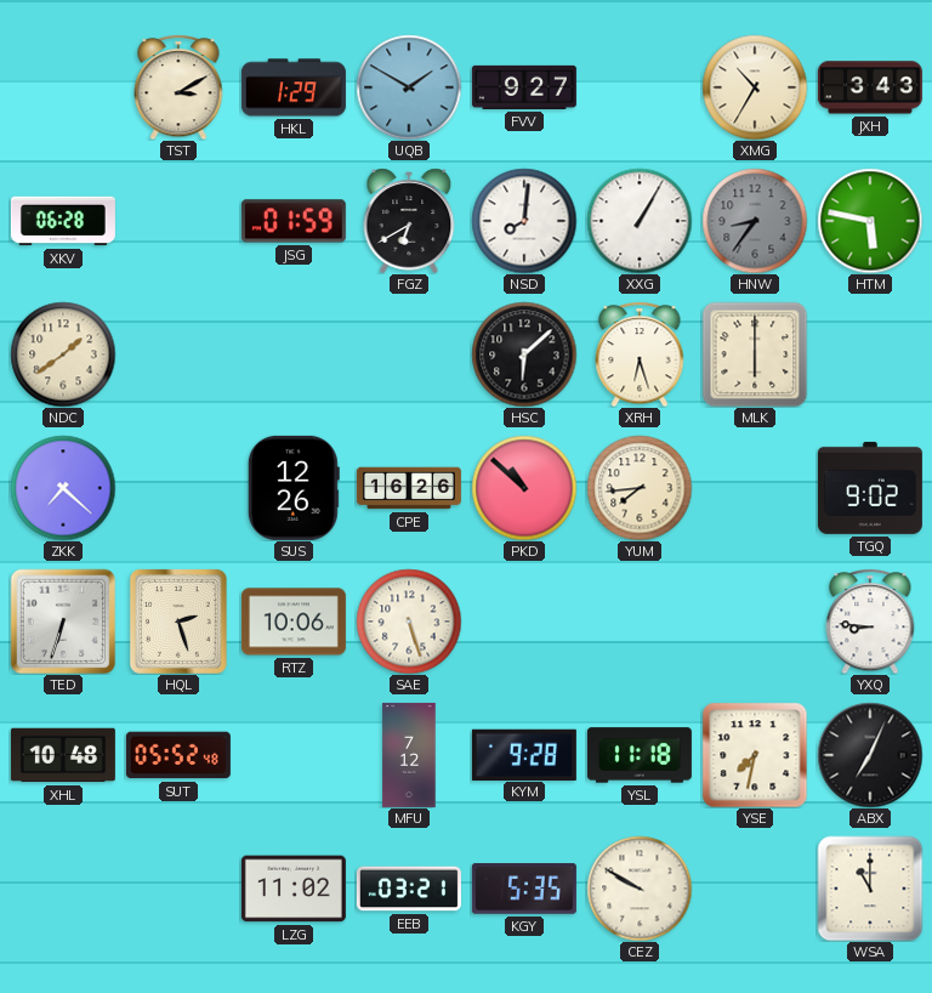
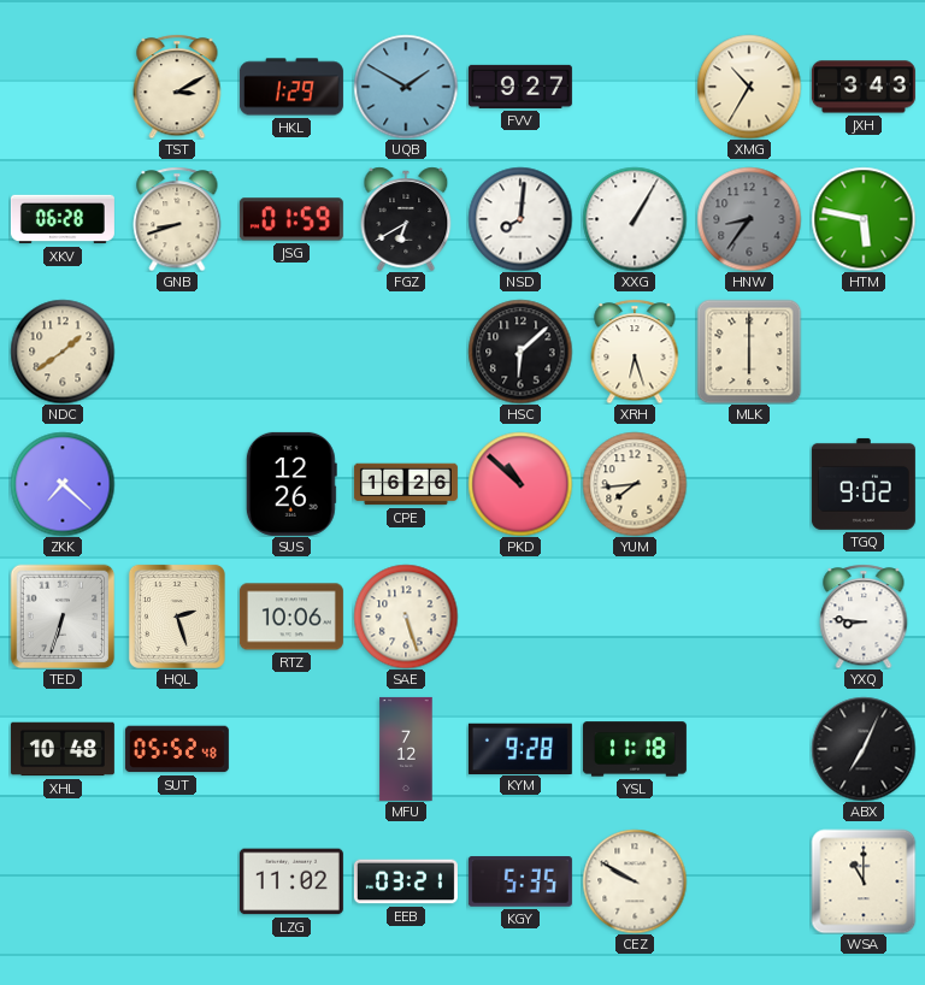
GNB: none -> 8:42
YSE: 7:32 -> none
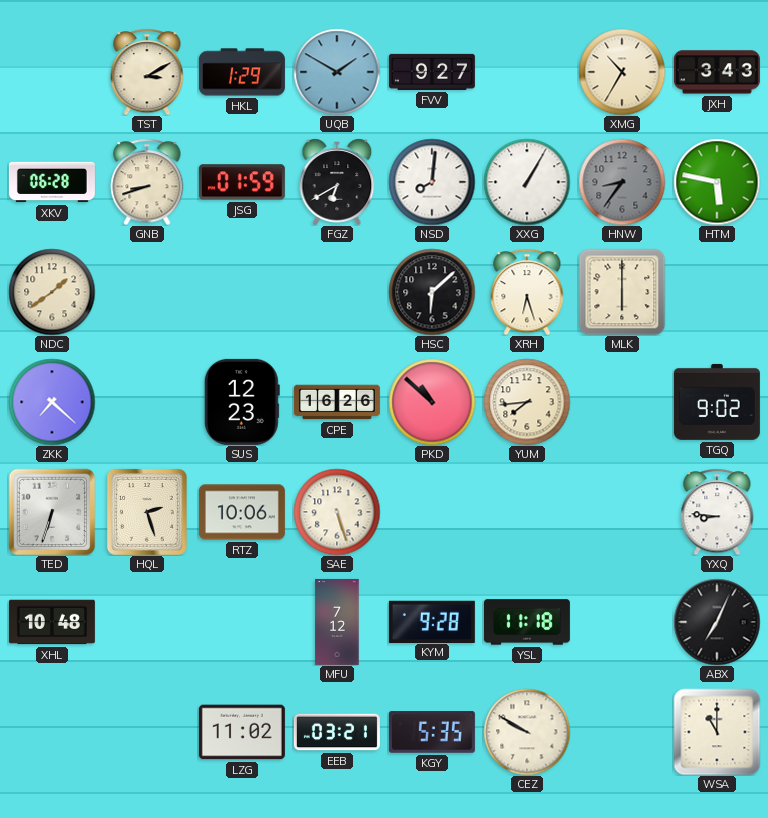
SUS: 12:26 -> 12:23
SUT: 05:52 -> none
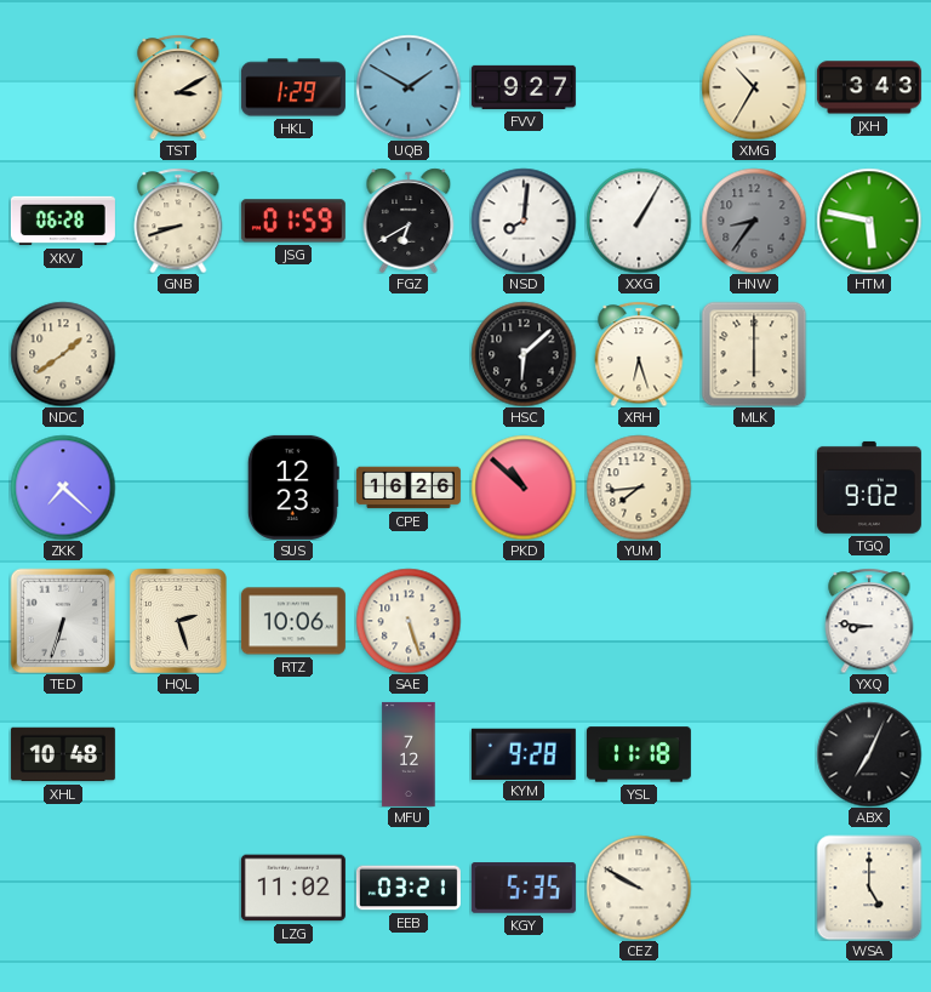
WSA: 11:00 -> 5:00
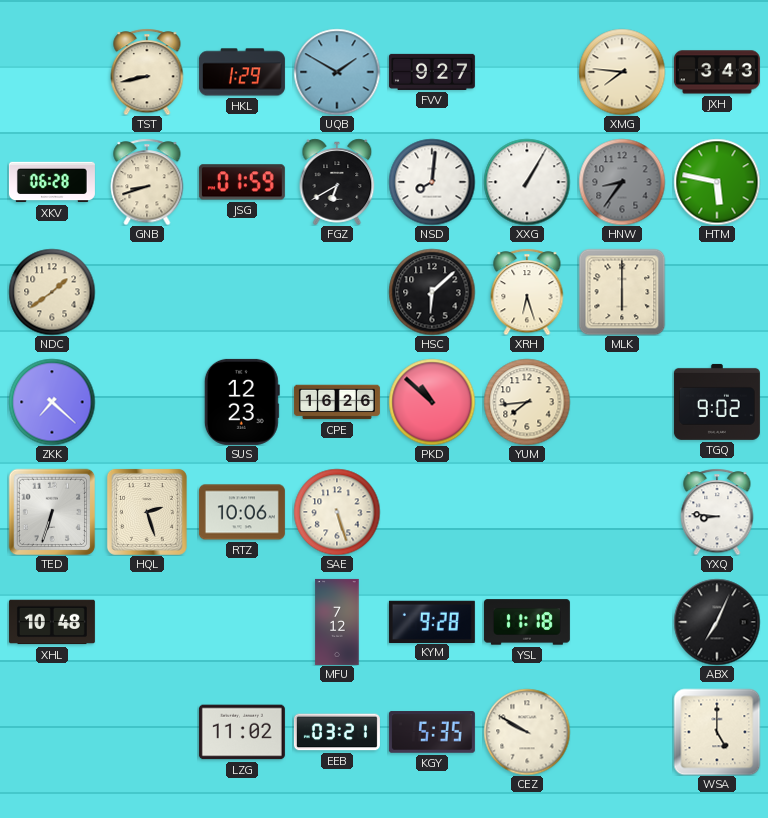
TST: 3:10 -> 8:43
XMG: 10:35 -> 7:46
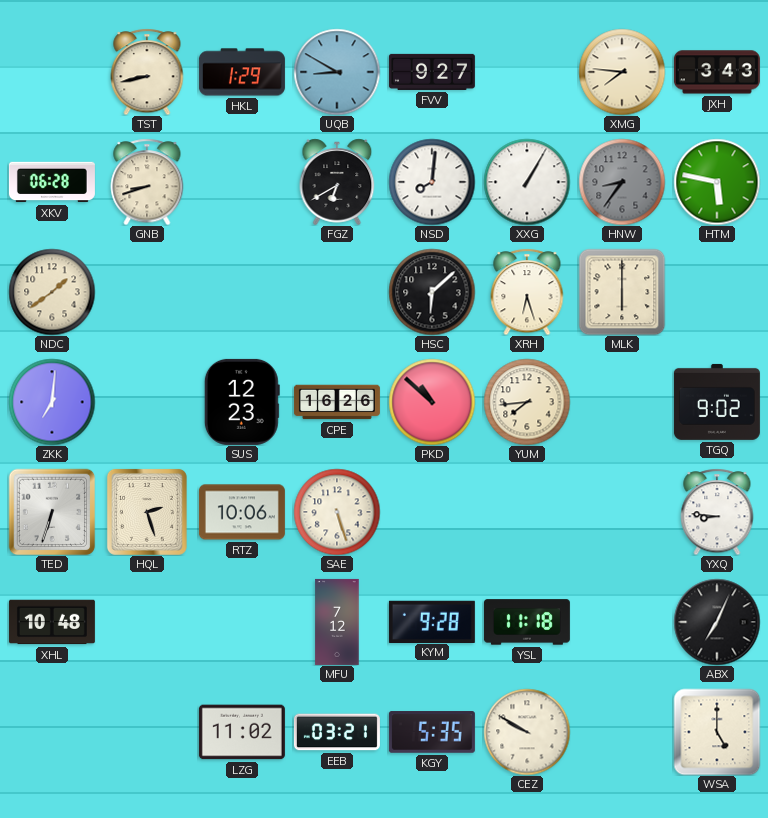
UQB: 1:50 -> 8:50
JSG: 01:59 -> none
ZKK: 7:22 -> 7:01
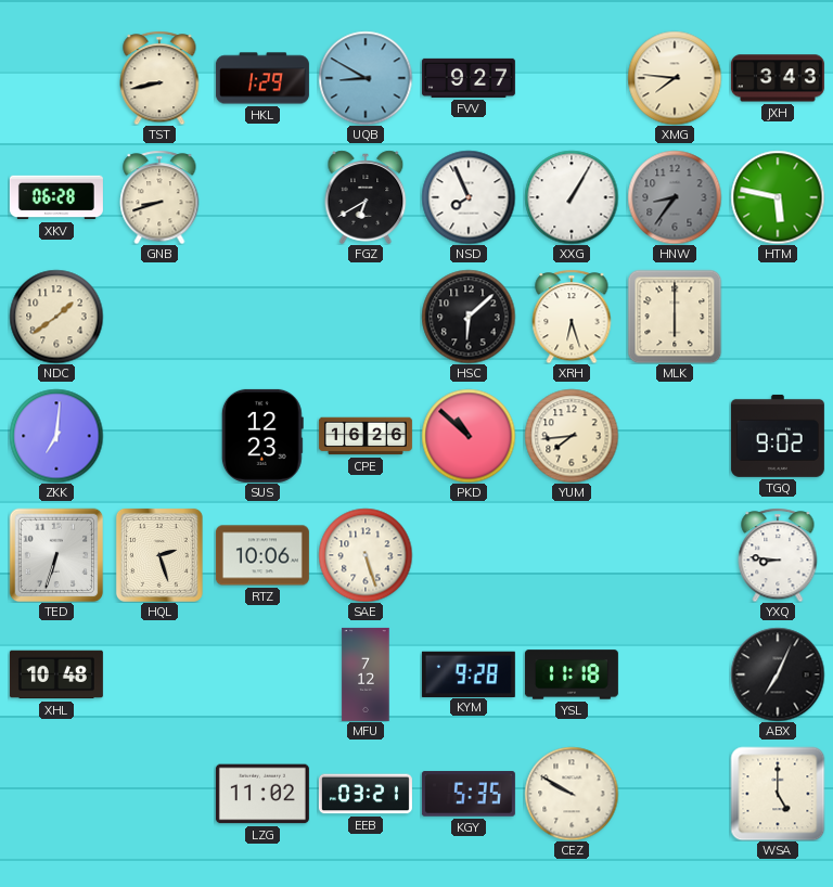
NSD: 8:01 -> 7:56
